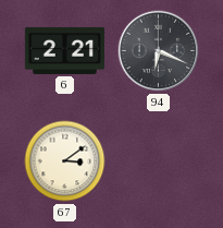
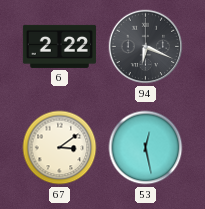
6: 2:21 -> 2:22
53: none -> 12:28
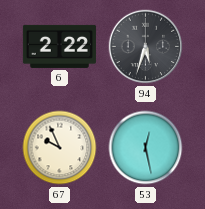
94: 6:19 -> 5:33
67: 3:09 -> 9:56
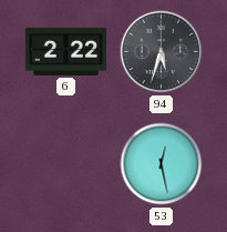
67: 9:56 -> none
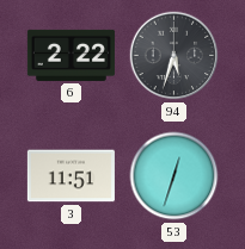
3: none -> 11:51
53: 12:28 -> 12:33
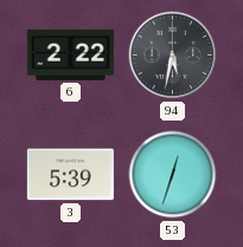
94: 5:33 -> 5:32
3: 11:51 -> 5:39
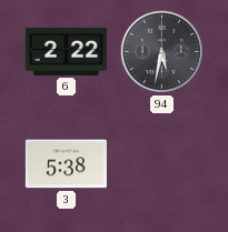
3: 5:39 -> 5:38
53: 12:33 -> none
